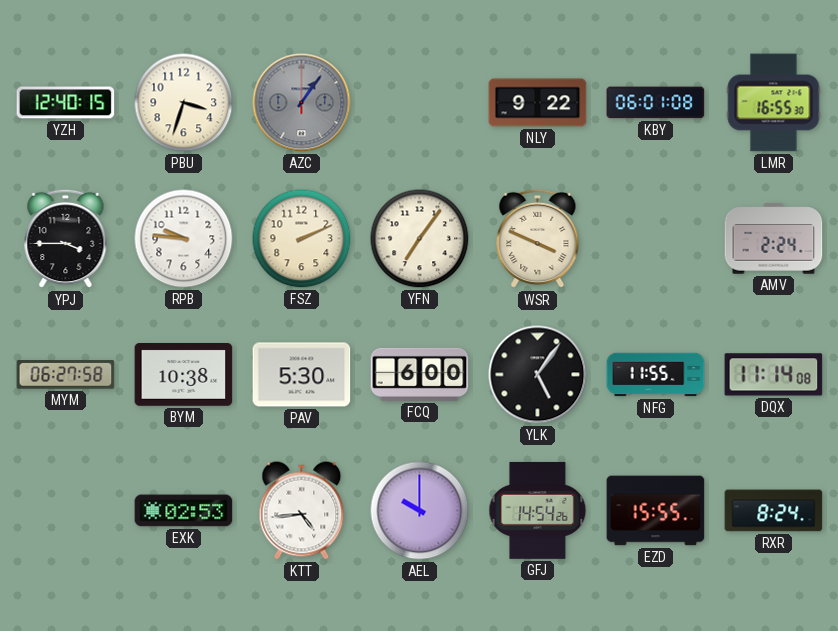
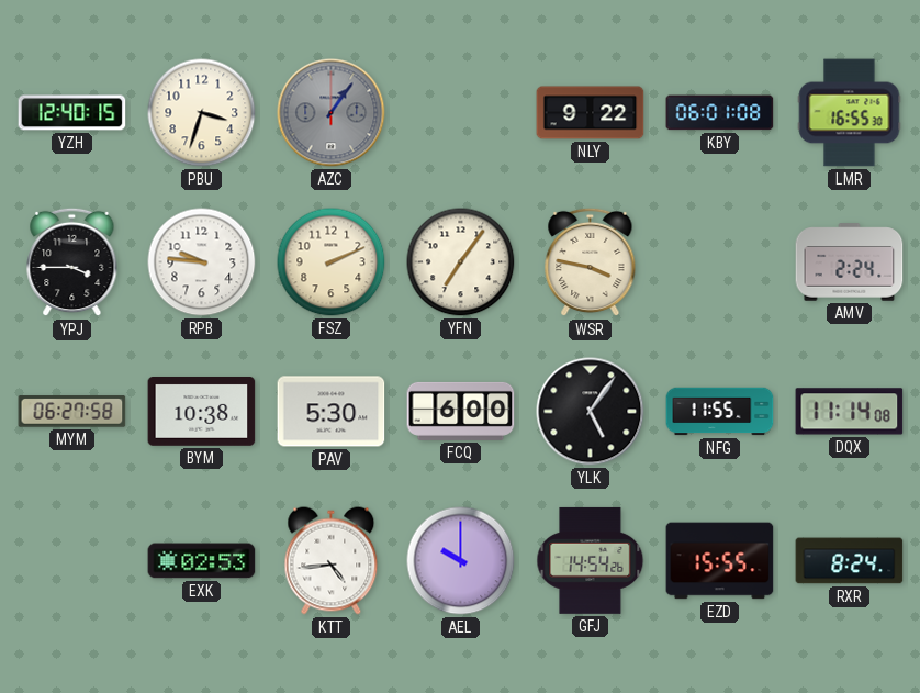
WSR: 3:49 -> 3:47
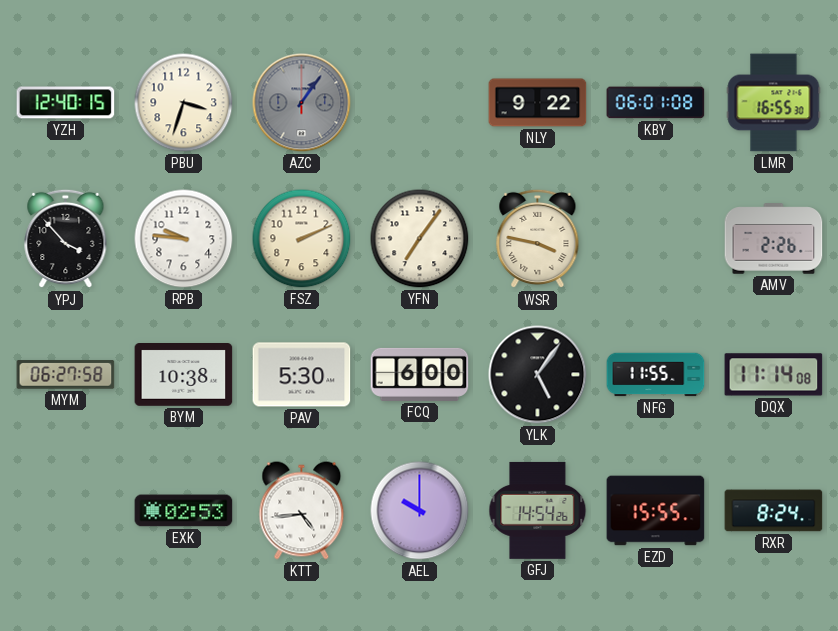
YPJ: 3:45 -> 3:53
AMV: 2:24 -> 2:26
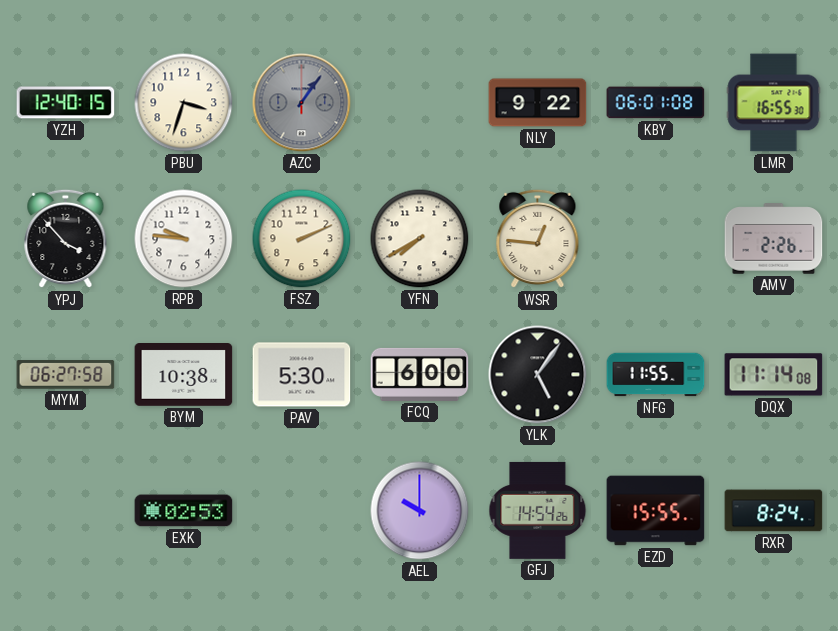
YFN: 7:06 -> 7:40
WSR: 3:47 -> 12:46
KTT: 4:44 -> none
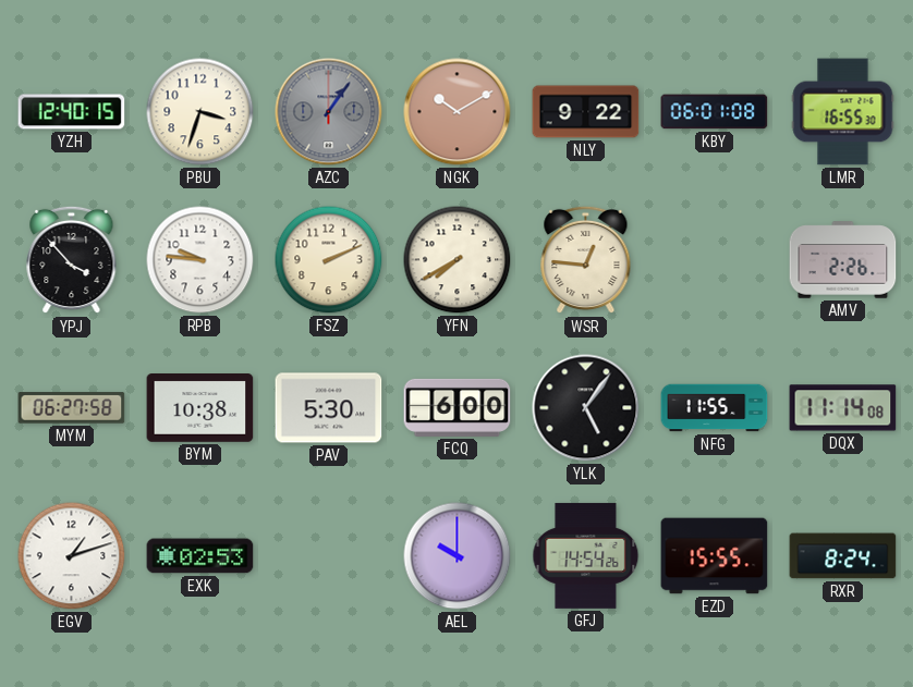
NGK: none -> 10:10
EGV: none -> 1:12
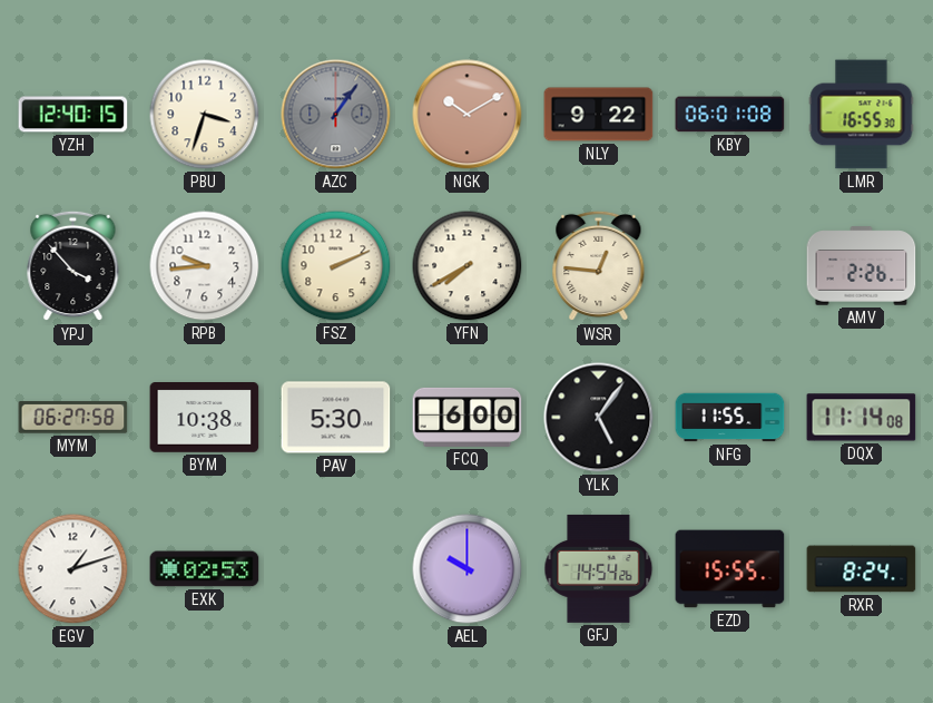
RPB: 9:46 -> 9:44
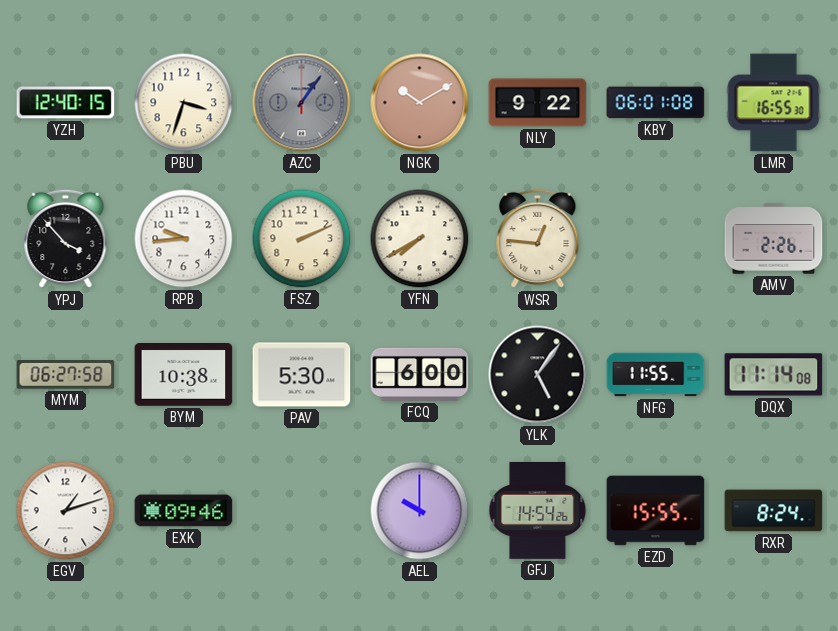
EXK: 02:53 -> 09:46
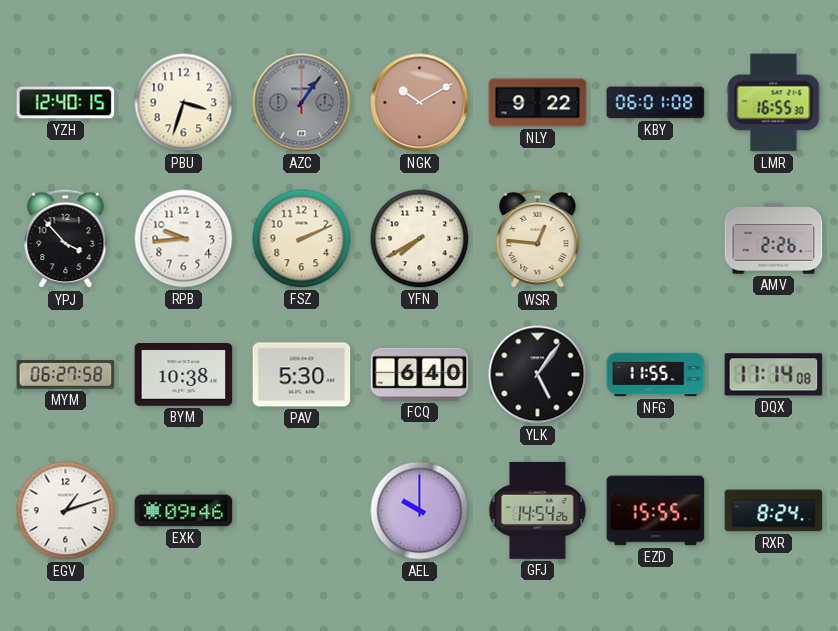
FCQ: 6:00 -> 6:40
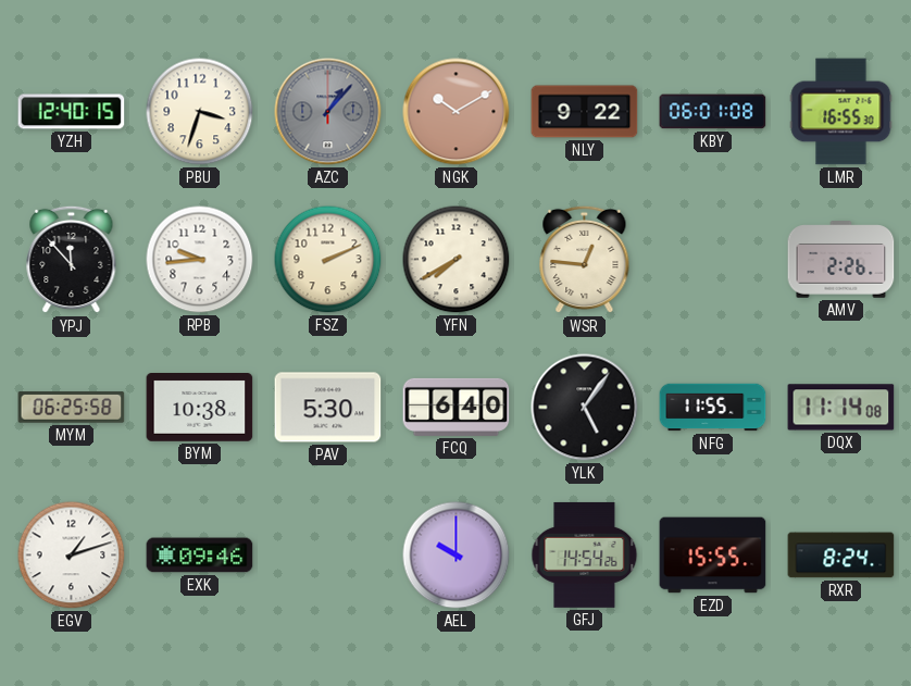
AZC: 1:06 -> 1:07
YPJ: 3:53 -> 11:53
MYM: 06:27 -> 06:25
